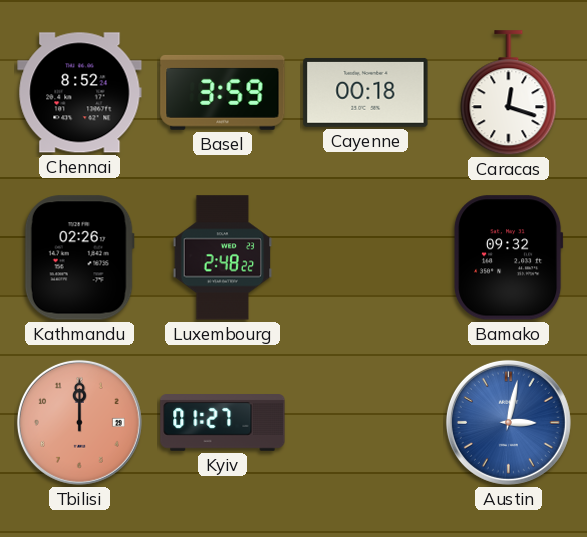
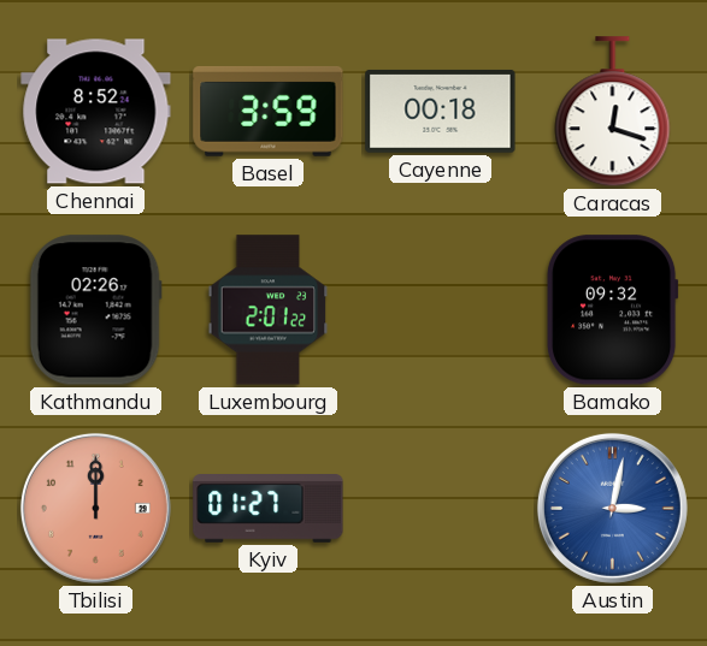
Luxembourg: 2:48 -> 2:01
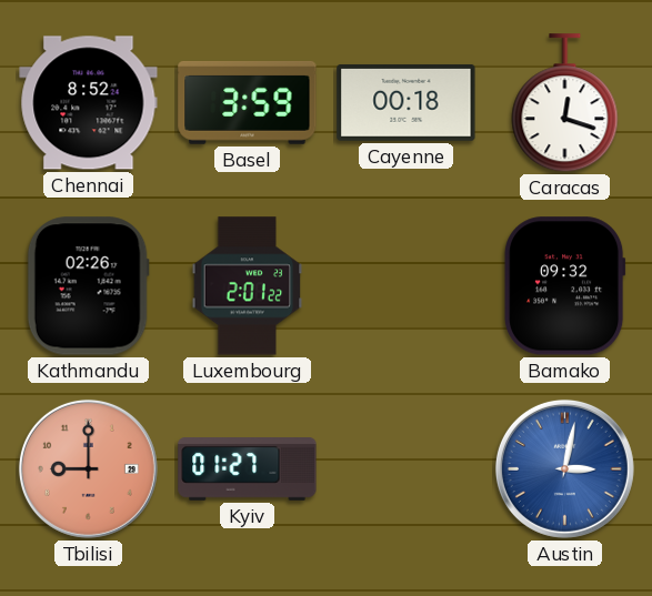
Tbilisi: 12:00 -> 9:00
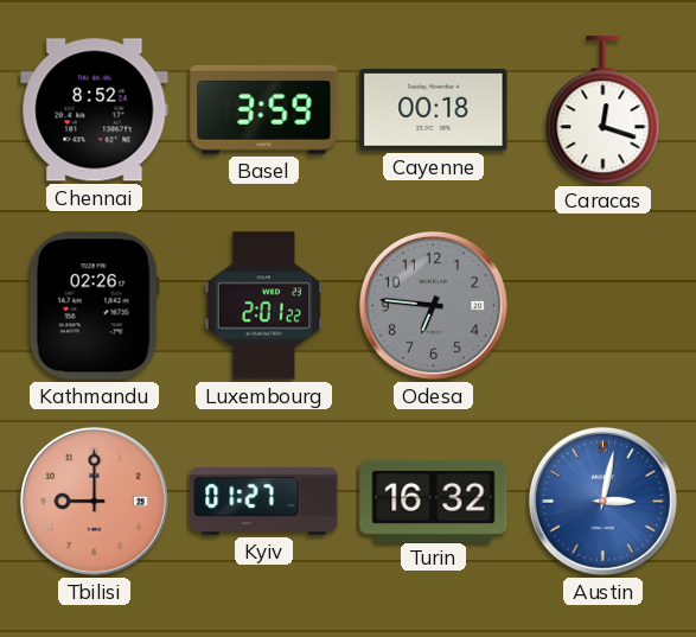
Odesa: none -> 6:46
Bamako: 09:32 -> none
Turin: none -> 16:32
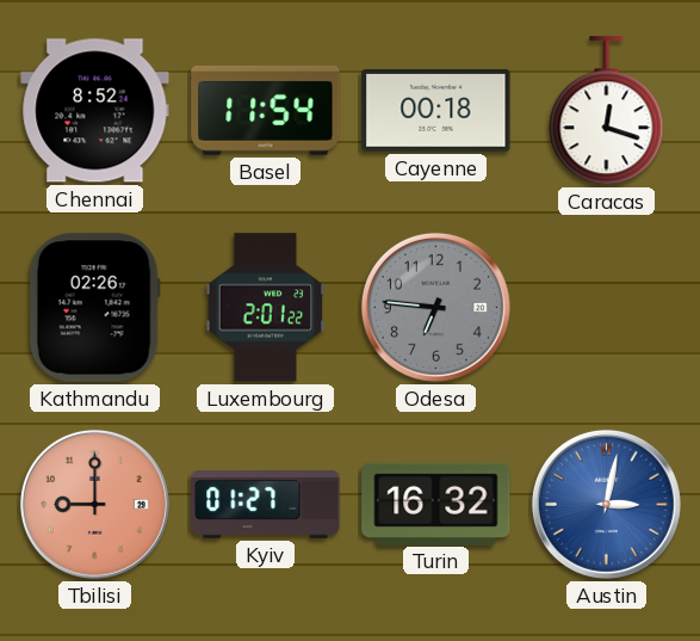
Basel: 3:59 -> 11:54
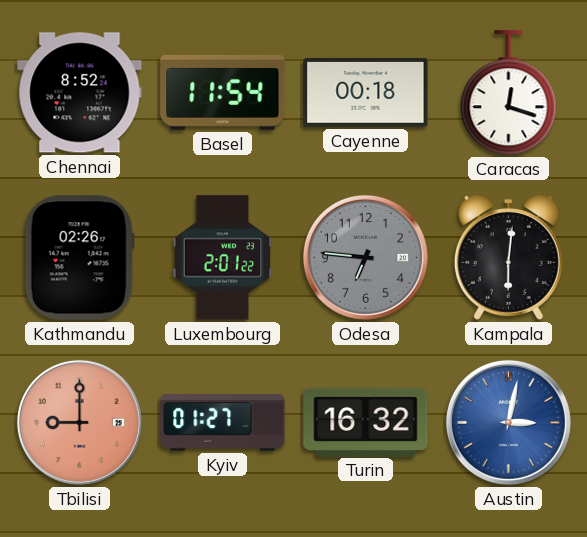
Kampala: none -> 6:01
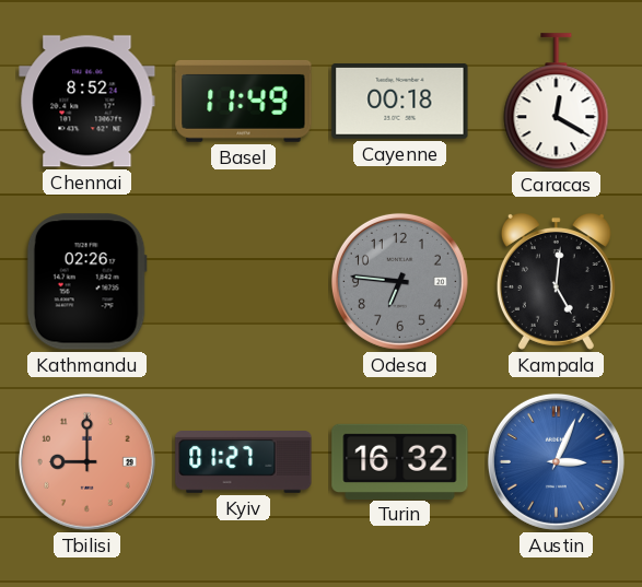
Basel: 11:54 -> 11:49
Caracas: 12:18 -> 12:20
Luxembourg: 2:01 -> none
Kampala: 6:01 -> 5:01
Austin: 3:02 -> 3:04
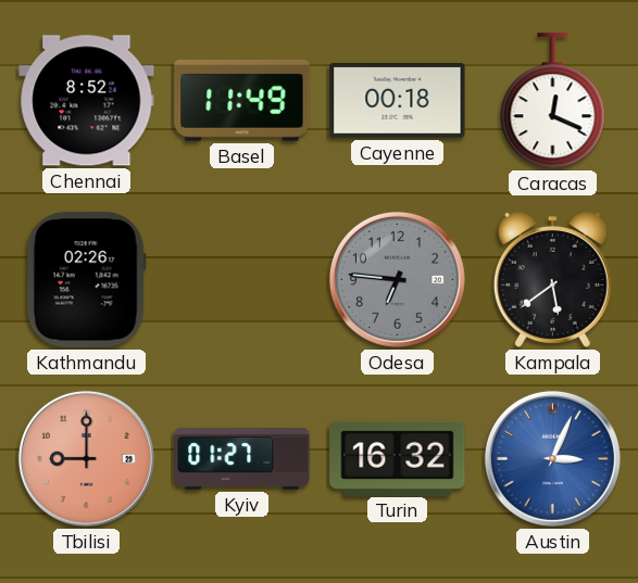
Caracas: 12:20 -> 12:19
Kampala: 5:01 -> 5:39
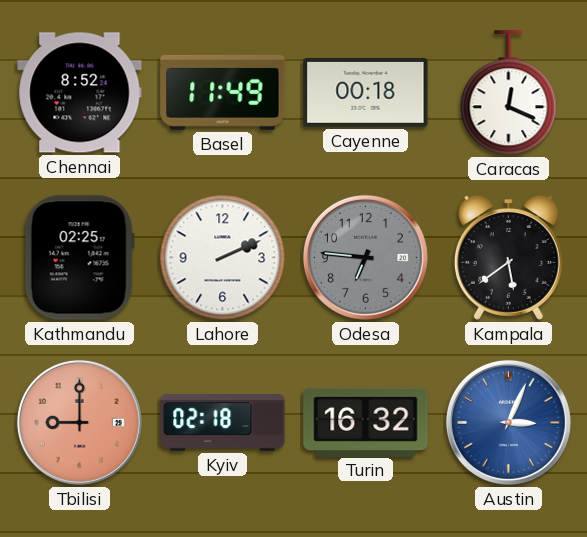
Kathmandu: 02:26 -> 02:25
Lahore: none -> 2:11
Kyiv: 01:27 -> 02:18
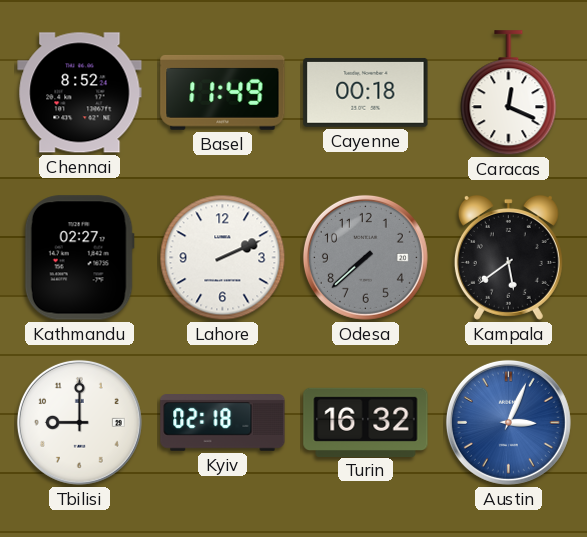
Kathmandu: 02:25 -> 02:27
Odesa: 6:46 -> 7:38
Tbilisi dial: salmon -> white
